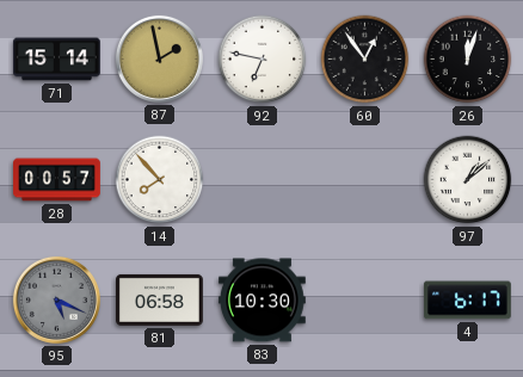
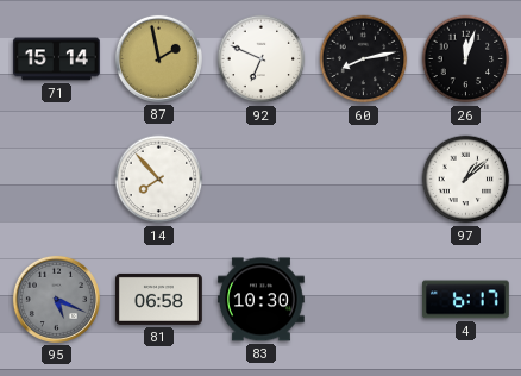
92: 6:47 -> 6:49
60: 12:54 -> 8:13
28: 00:57 -> none
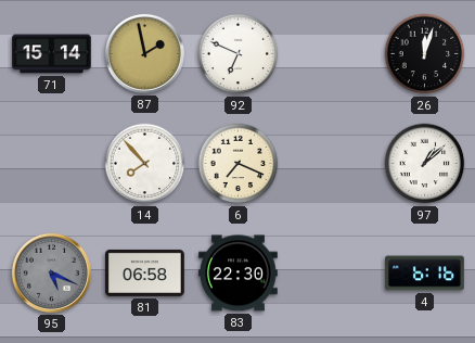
60: 8:13 -> none
6: none -> 7:19
83: 10:30 -> 22:30
4: 6:17 -> 6:16
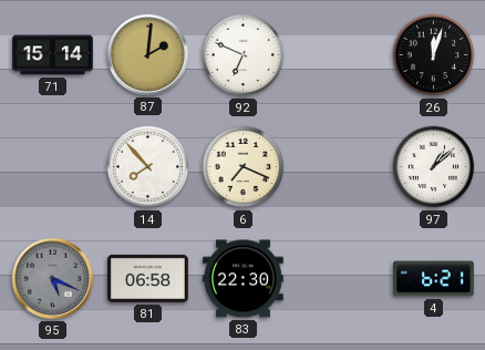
87: 1:58 -> 2:01
4: 6:16 -> 6:21
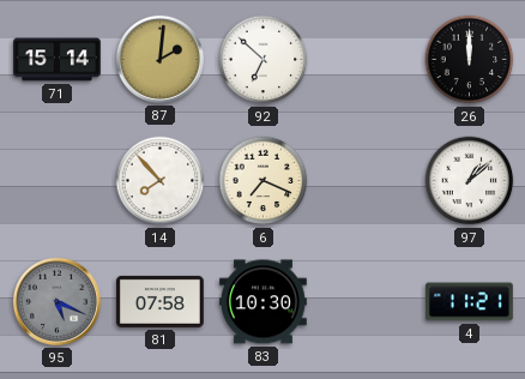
92: 6:49 -> 6:52
26: 12:03 -> 12:00
81: 06:58 -> 07:58
83: 22:30 -> 10:30
4: 6:21 -> 11:21
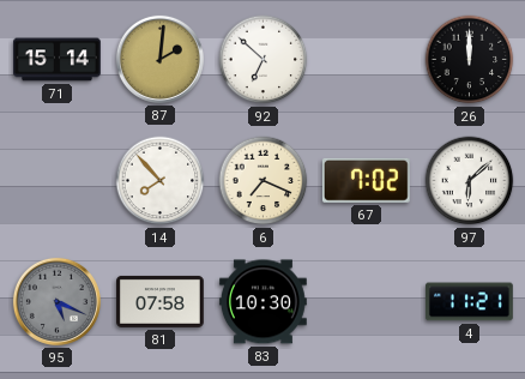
67: none -> 7:02
97: 1:08 -> 6:08
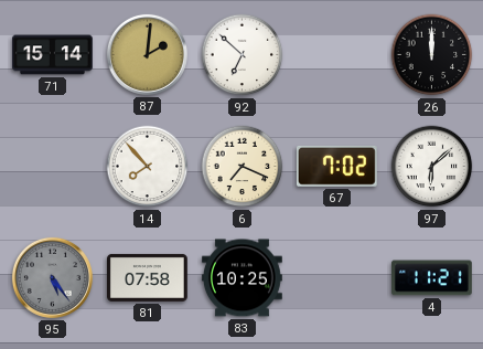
95: 5:19 -> 5:24
83: 10:30 -> 10:25
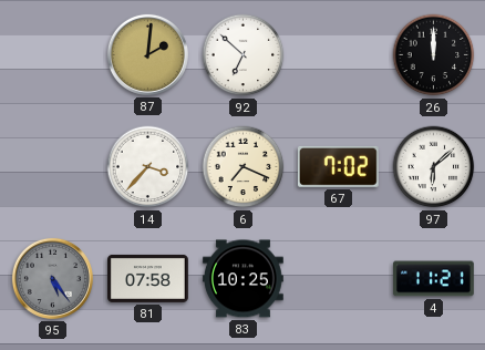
71: 15:14 -> none
14: 7:53 -> 3:37
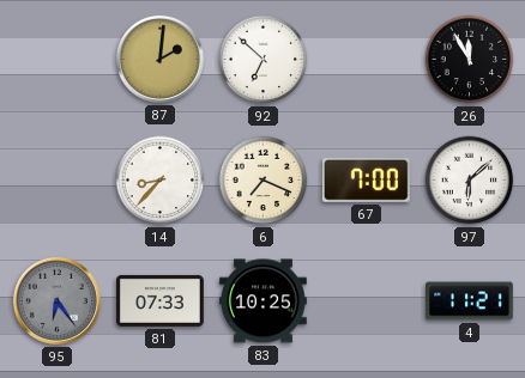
26: 12:00 -> 11:55
14: 3:37 -> 8:37
67: 7:02 -> 7:00
95: 5:24 -> 6:24
81: 07:58 -> 07:33
